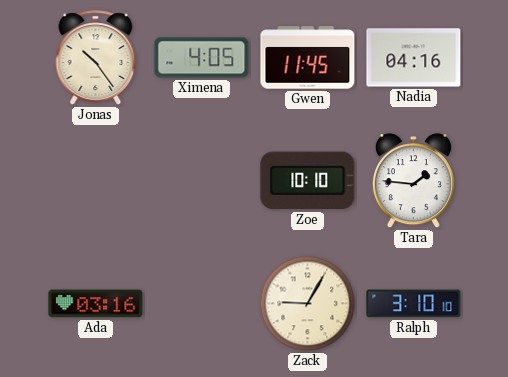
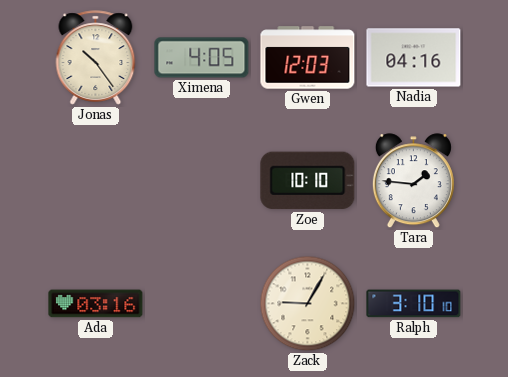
Gwen: 11:45 -> 12:03
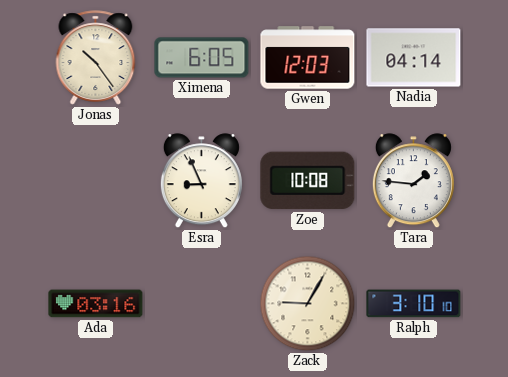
Ximena: 4:05 -> 6:05
Nadia: 04:16 -> 04:14
Esra: none -> 8:56
Zoe: 10:10 -> 10:08
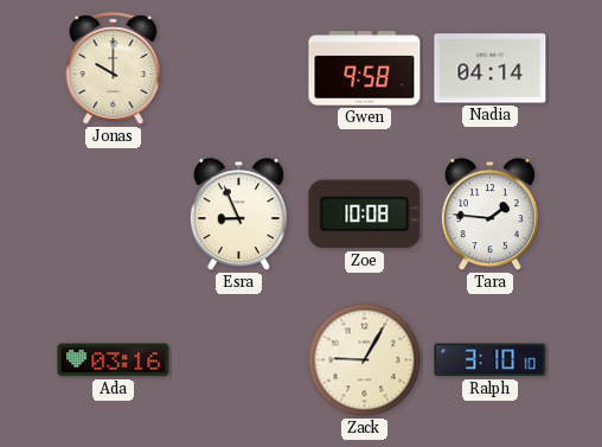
Jonas: 10:24 -> 10:00
Ximena: 6:05 -> none
Gwen: 12:03 -> 9:58
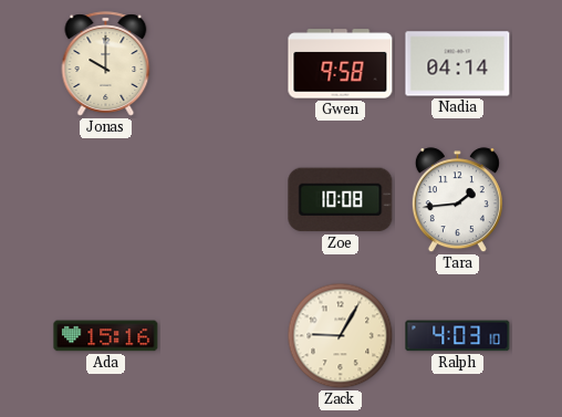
Esra: 8:56 -> none
Tara: 1:46 -> 1:44
Ada: 03:16 -> 15:16
Ralph: 3:10 -> 4:03
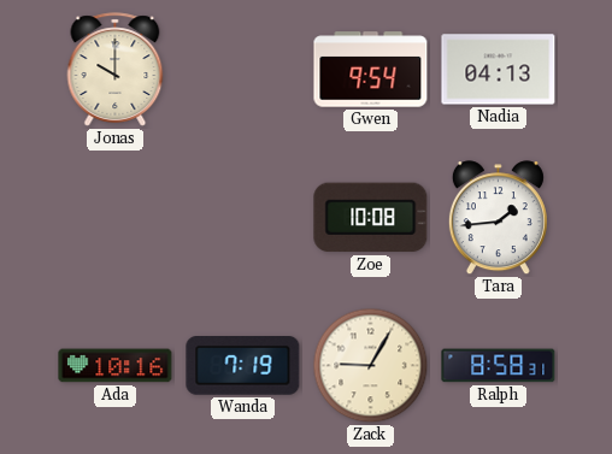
Gwen: 9:58 -> 9:54
Nadia: 04:14 -> 04:13
Ada: 15:16 -> 10:16
Wanda: none -> 7:19
Ralph: 4:03 -> 8:58
